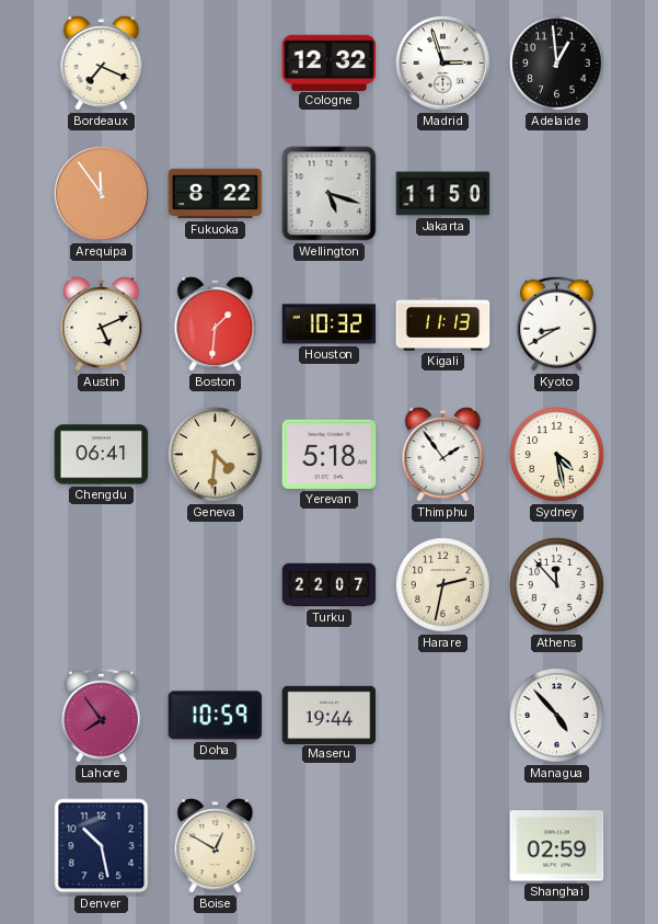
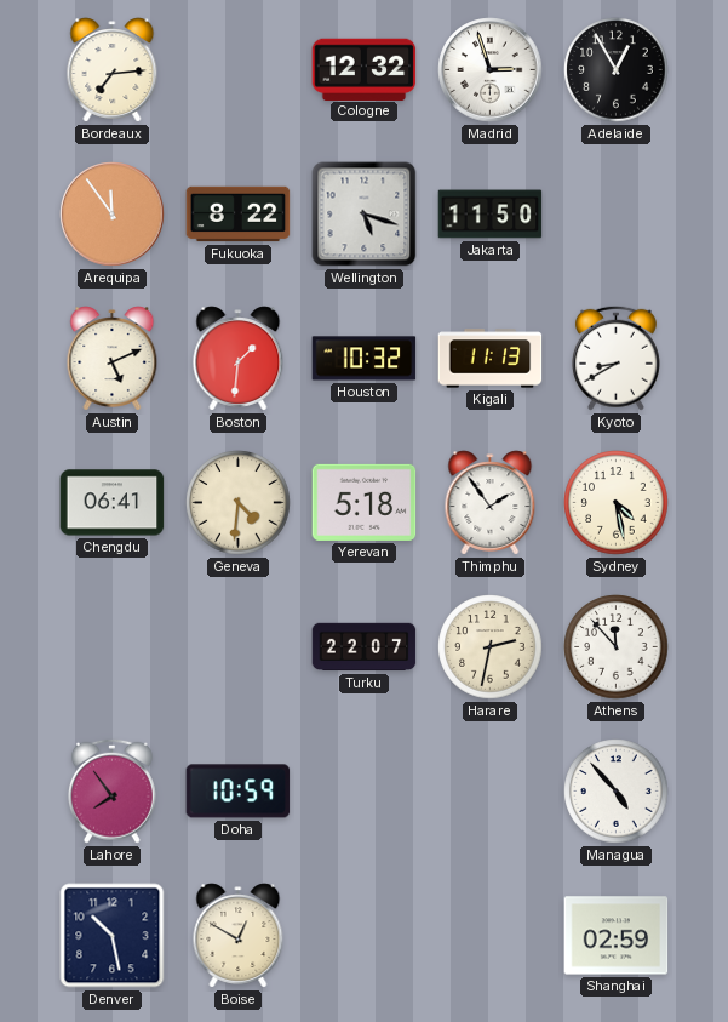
Bordeaux: 7:19 -> 7:14
Adelaide: 12:59 -> 12:55
Maseru: 19:44 -> none
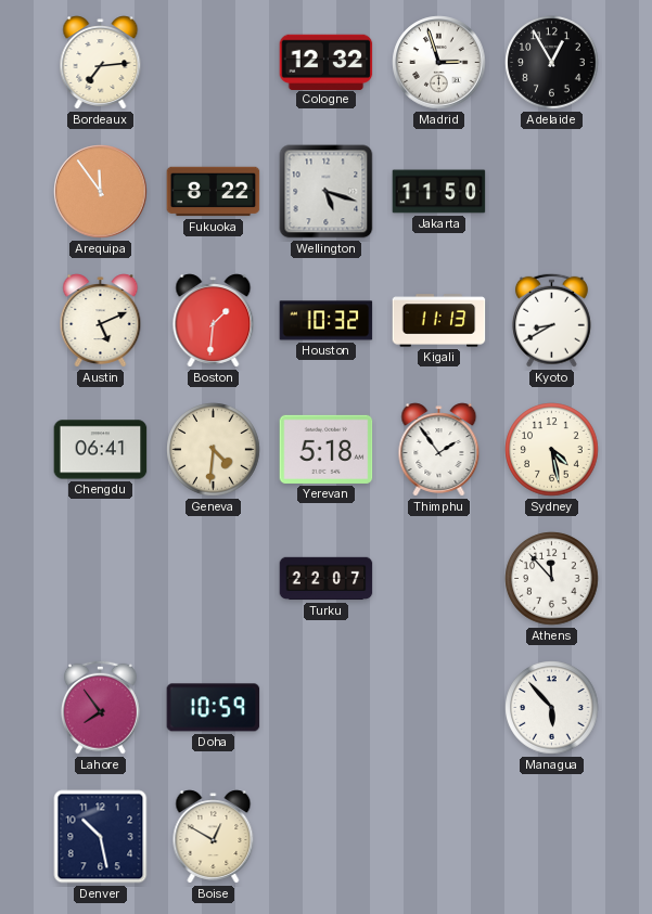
Harare: 2:32 -> none
Managua: 4:53 -> 5:53
Shanghai: 02:59 -> none
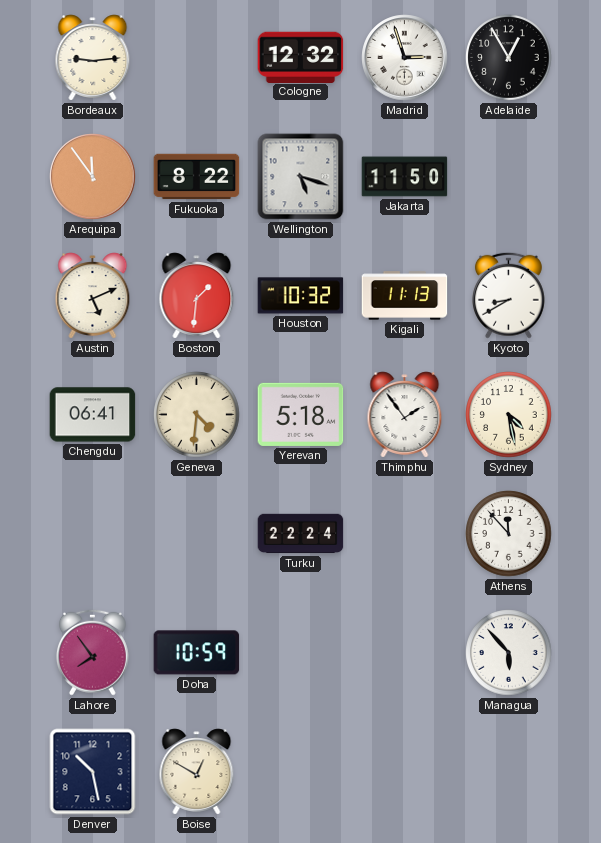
Bordeaux: 7:14 -> 9:14
Turku: 22:07 -> 22:24
